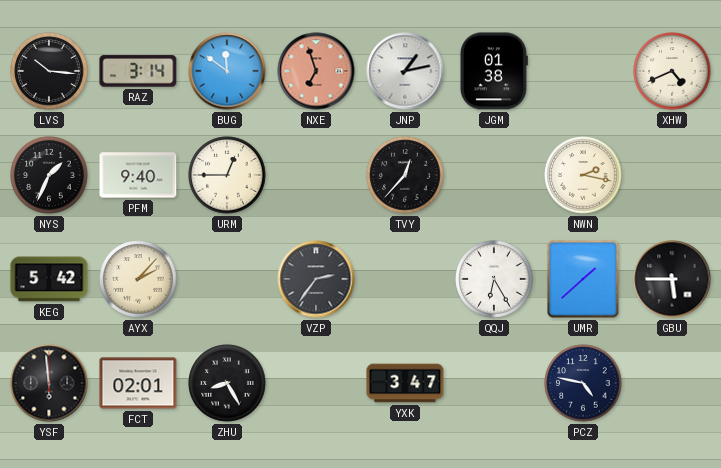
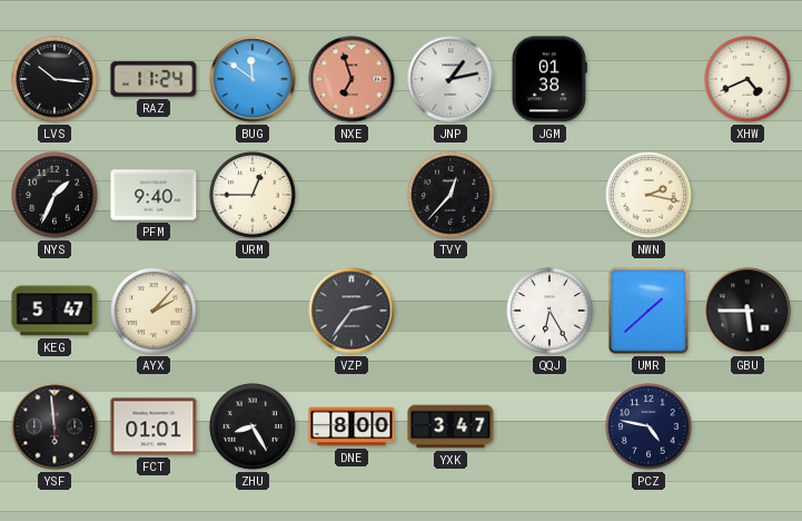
RAZ: 3:14 -> 11:24
KEG: 5:42 -> 5:47
FCT: 02:01 -> 01:01
DNE: none -> 8:00
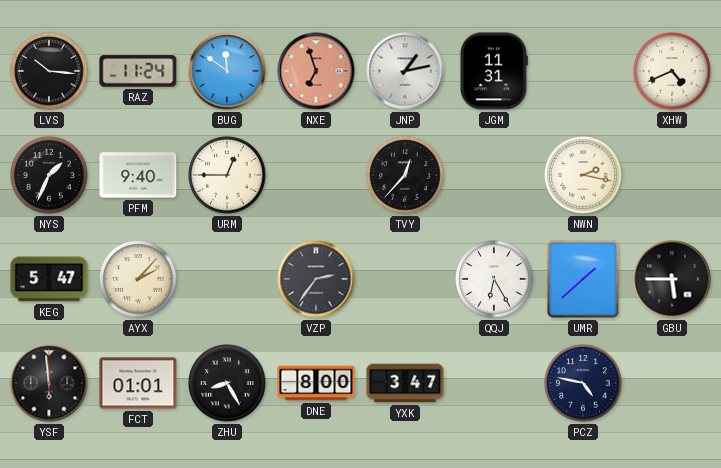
JGM: 01:38 -> 11:31
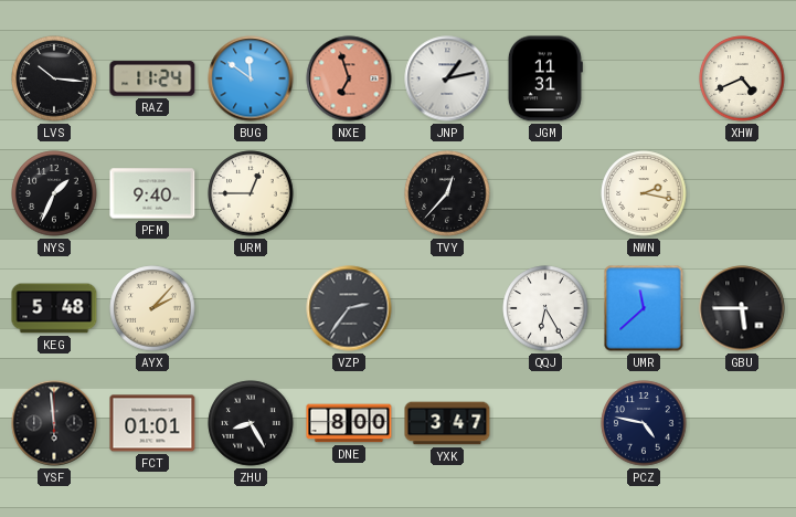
KEG: 5:47 -> 5:48
UMR: 1:38 -> 11:38
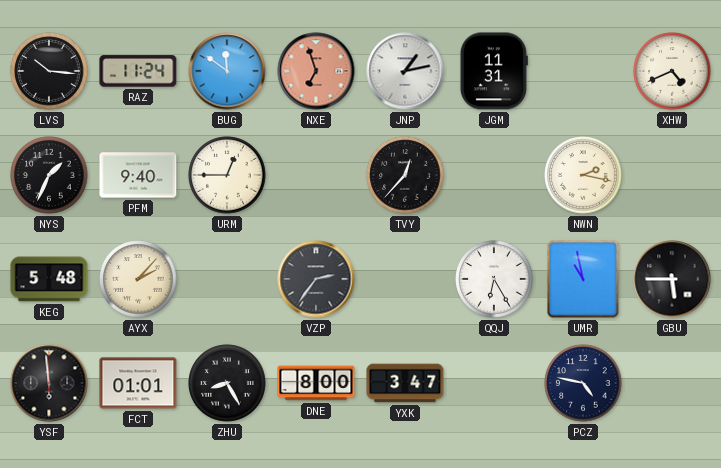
UMR: 11:38 -> 10:58
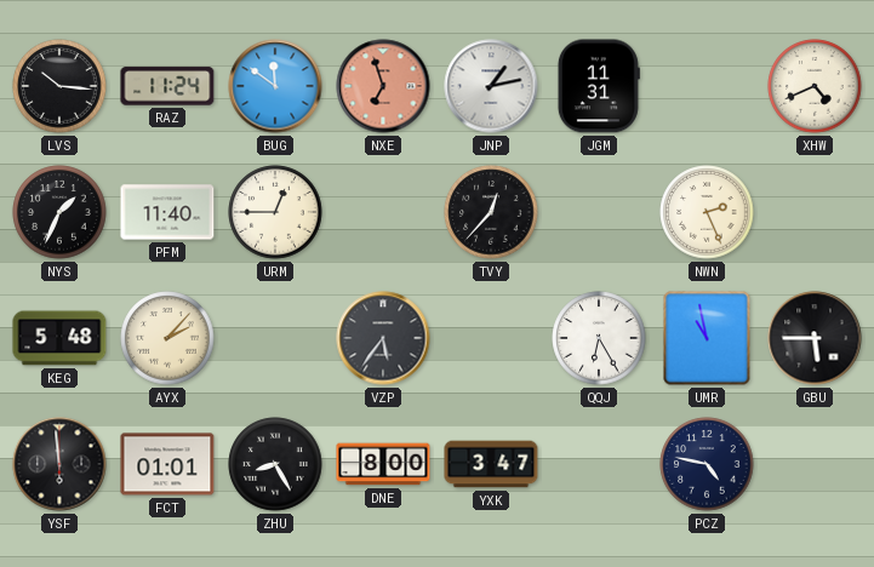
PFM: 9:40 -> 11:40
NWN: 2:17 -> 2:26
VZP: 2:36 -> 5:36
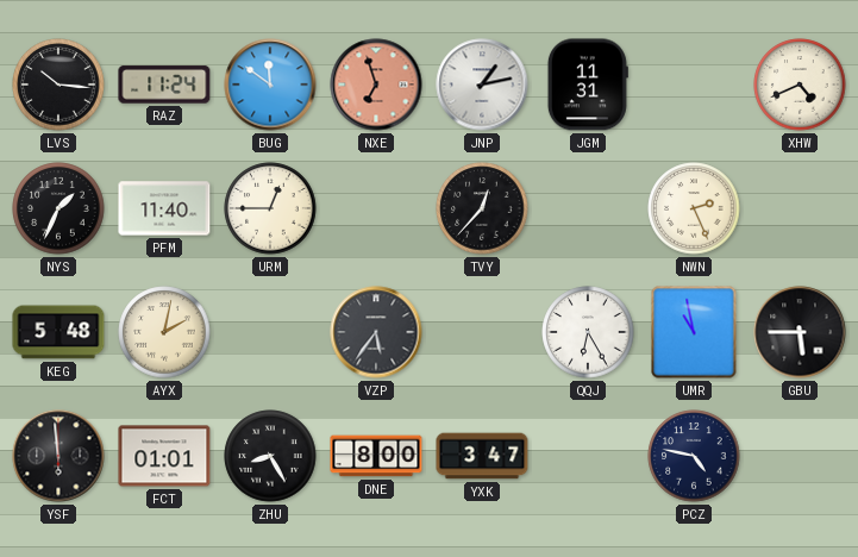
AYX: 2:07 -> 2:02
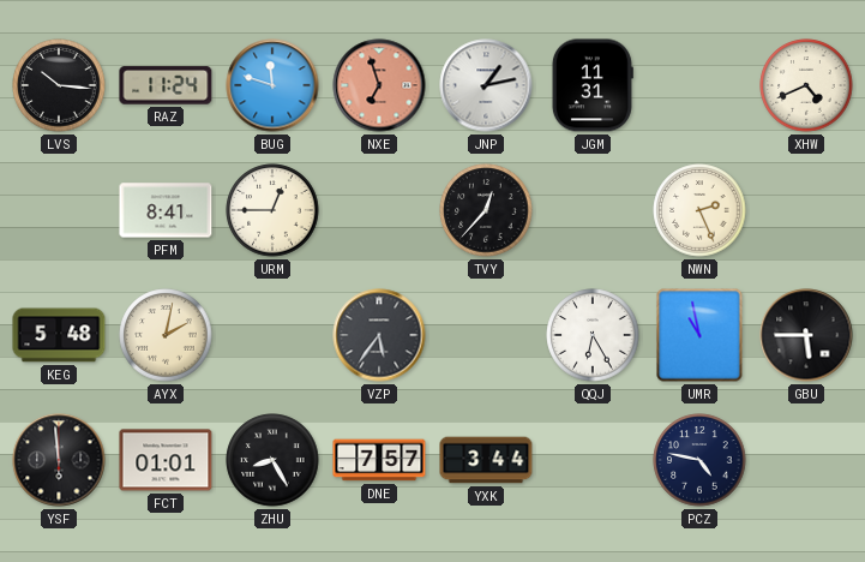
BUG: 11:51 -> 11:48
NYS: 1:34 -> none
PFM: 11:40 -> 8:41
DNE: 8:00 -> 7:57
YXK: 3:47 -> 3:44
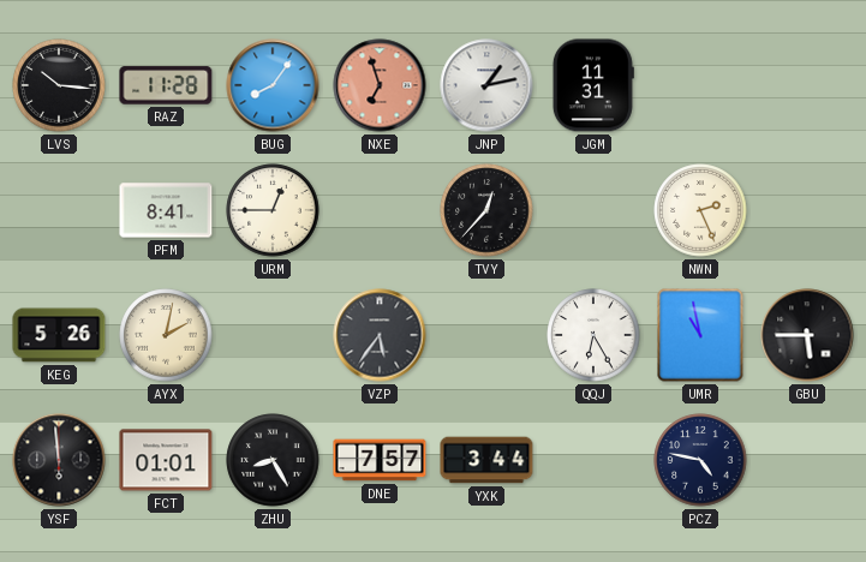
RAZ: 11:24 -> 11:28
BUG: 11:48 -> 8:06
XHW: 4:41 -> none
KEG: 5:48 -> 5:26
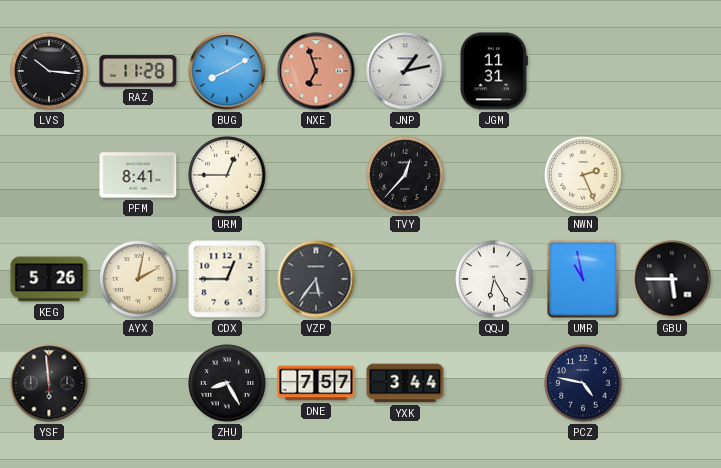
BUG: 8:06 -> 8:10
CDX: none -> 12:45
FCT: 01:01 -> none
